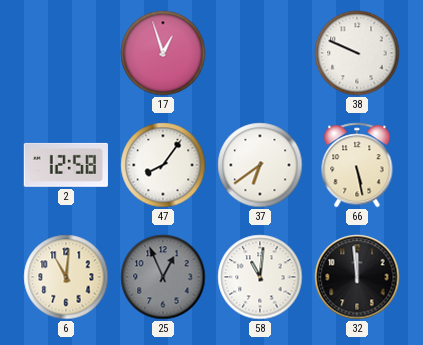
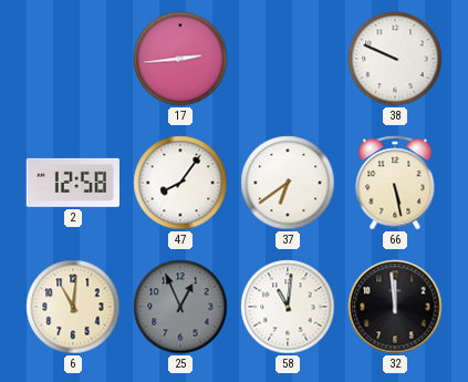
17: 12:57 -> 2:44
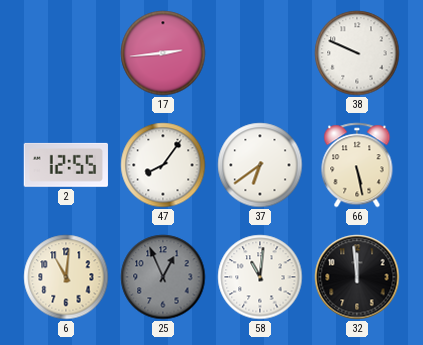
2: 12:58 -> 12:55
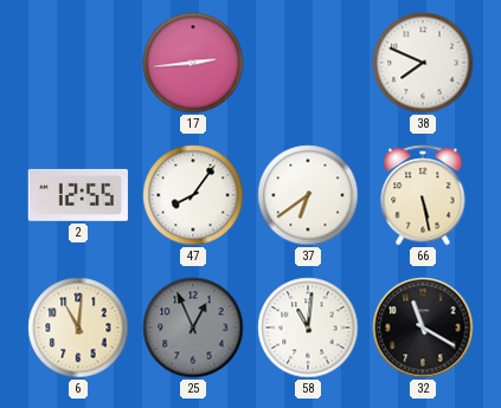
38: 9:49 -> 7:49
32: 11:59 -> 11:20
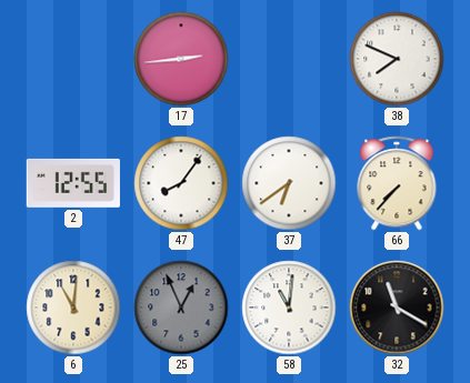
66: 5:28 -> 7:37
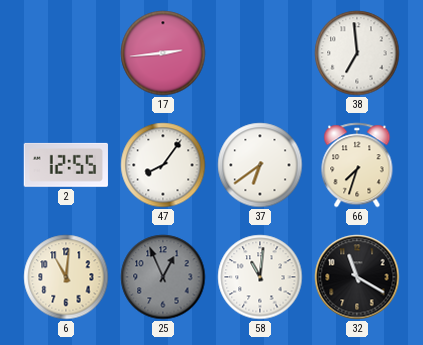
38: 7:49 -> 6:59
66: 7:37 -> 7:33
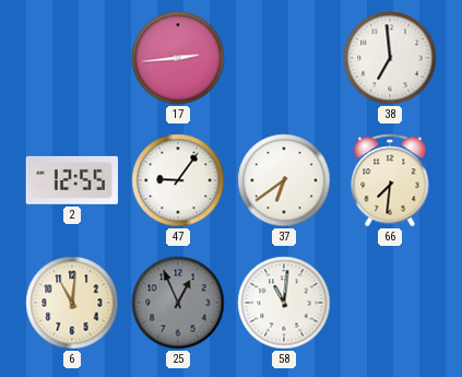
47: 8:06 -> 9:06
66: 7:33 -> 7:31
32: 11:20 -> none
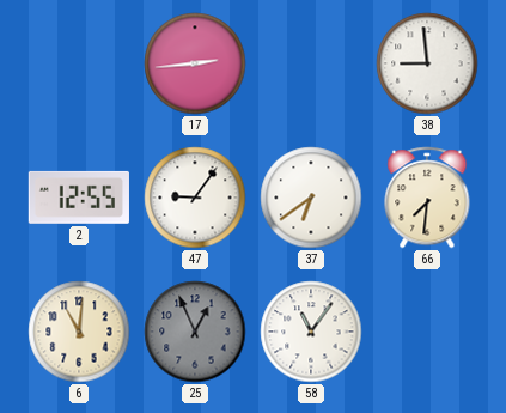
38: 6:59 -> 8:59
58: 11:01 -> 11:06
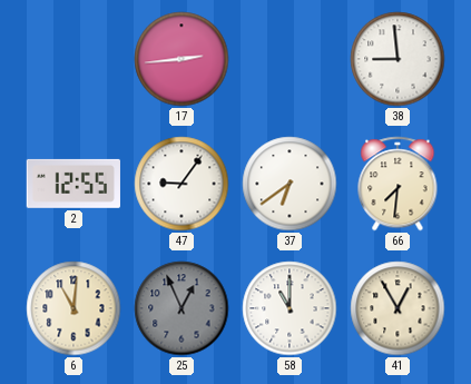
58: 11:06 -> 11:00
41: none -> 12:55
